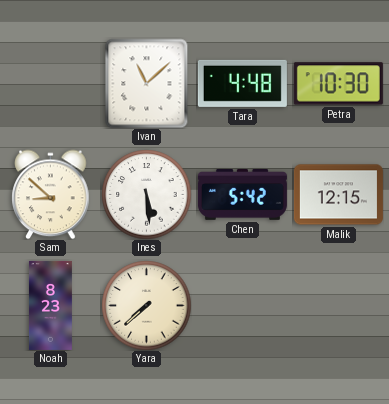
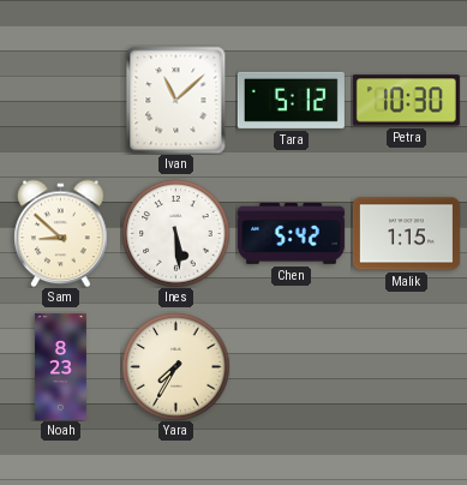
Tara: 4:48 -> 5:12
Malik: 12:15 -> 1:15
Yara: 7:38 -> 7:35
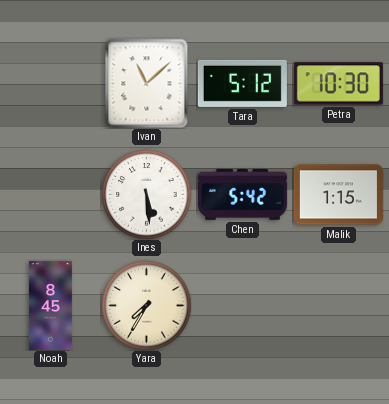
Sam: 8:52 -> none
Noah: 8:23 -> 8:45
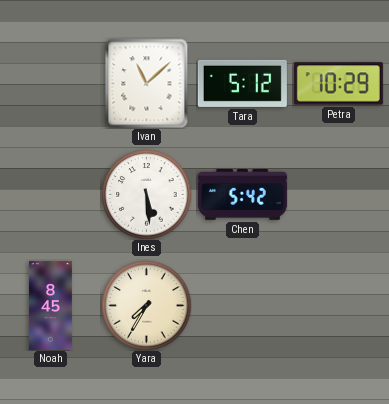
Petra: 10:30 -> 10:29
Malik: 1:15 -> none
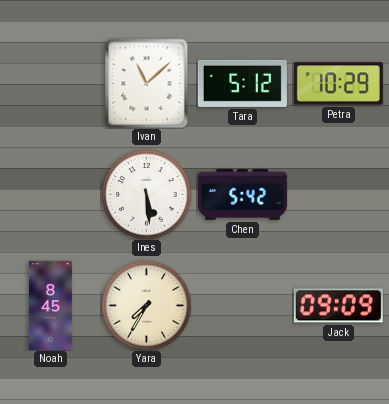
Jack: none -> 09:09
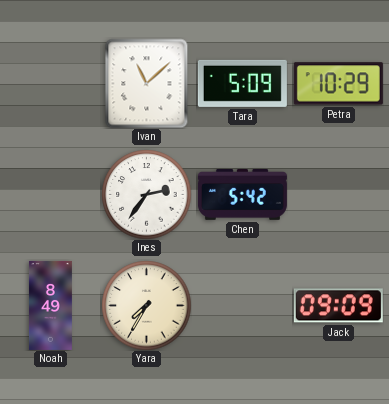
Tara: 5:12 -> 5:09
Ines: 5:29 -> 2:36
Noah: 8:45 -> 8:49
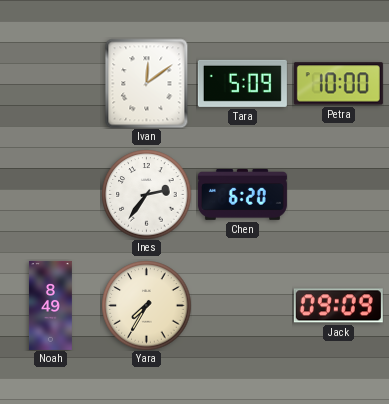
Ivan: 11:08 -> 12:09
Petra: 10:29 -> 10:00
Chen: 5:42 -> 6:20
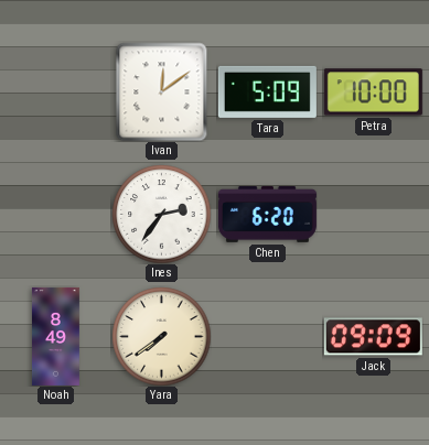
Yara: 7:35 -> 7:39
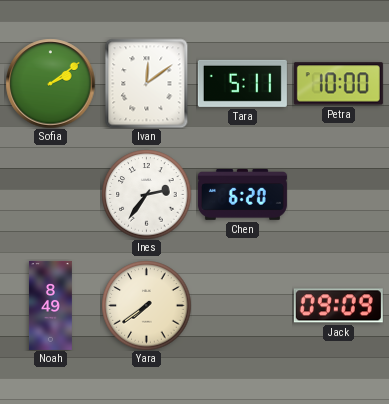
Sofia: none -> 2:09
Tara: 5:09 -> 5:11
